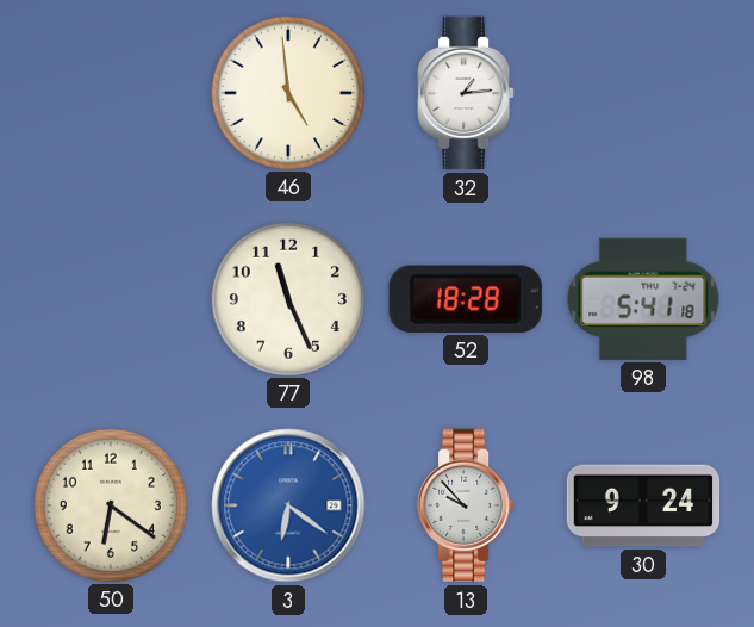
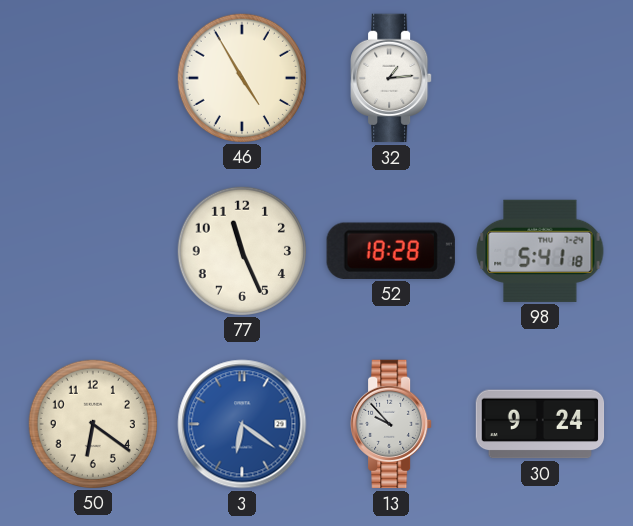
46: 4:59 -> 4:55
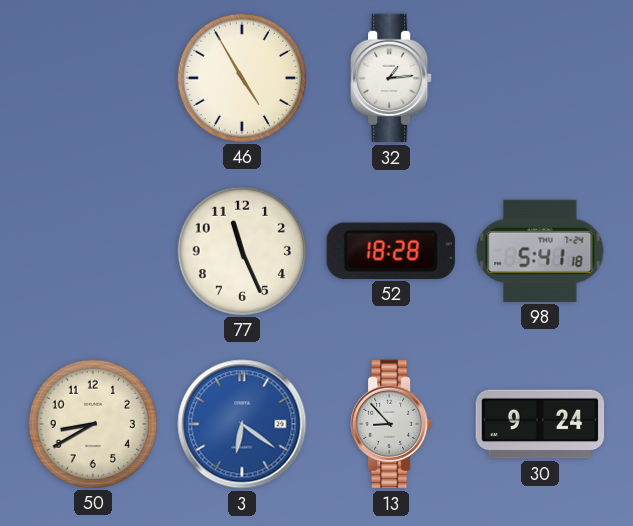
50: 6:21 -> 8:40
13: 9:53 -> 8:53
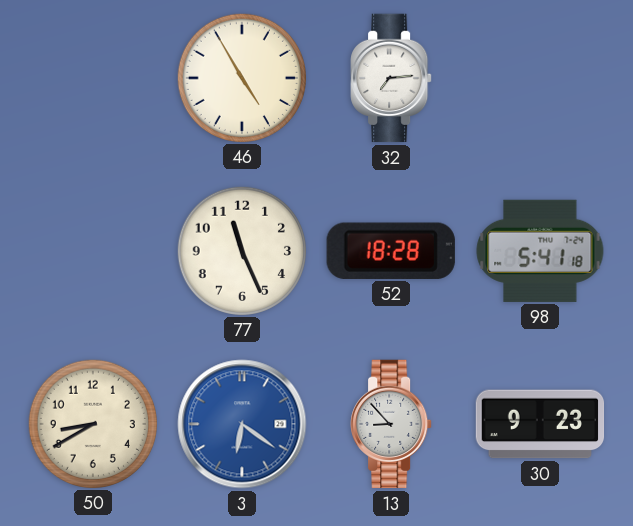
32: 1:14 -> 7:14
30: 9:24 -> 9:23
